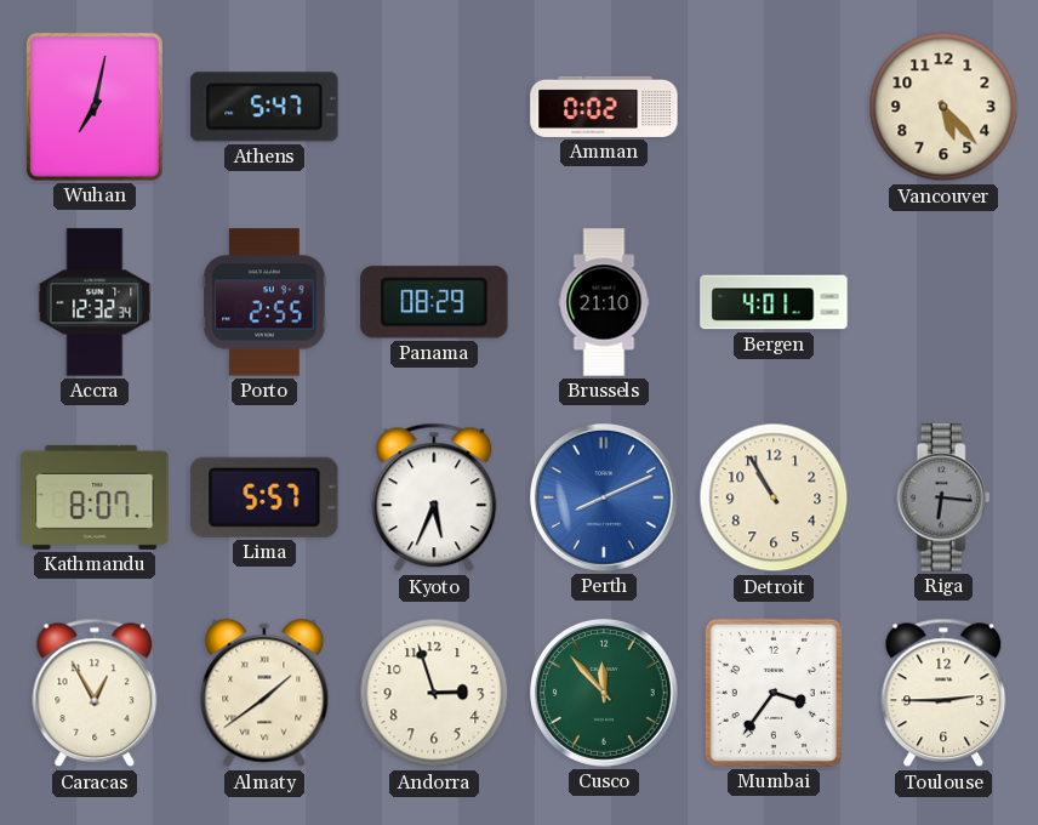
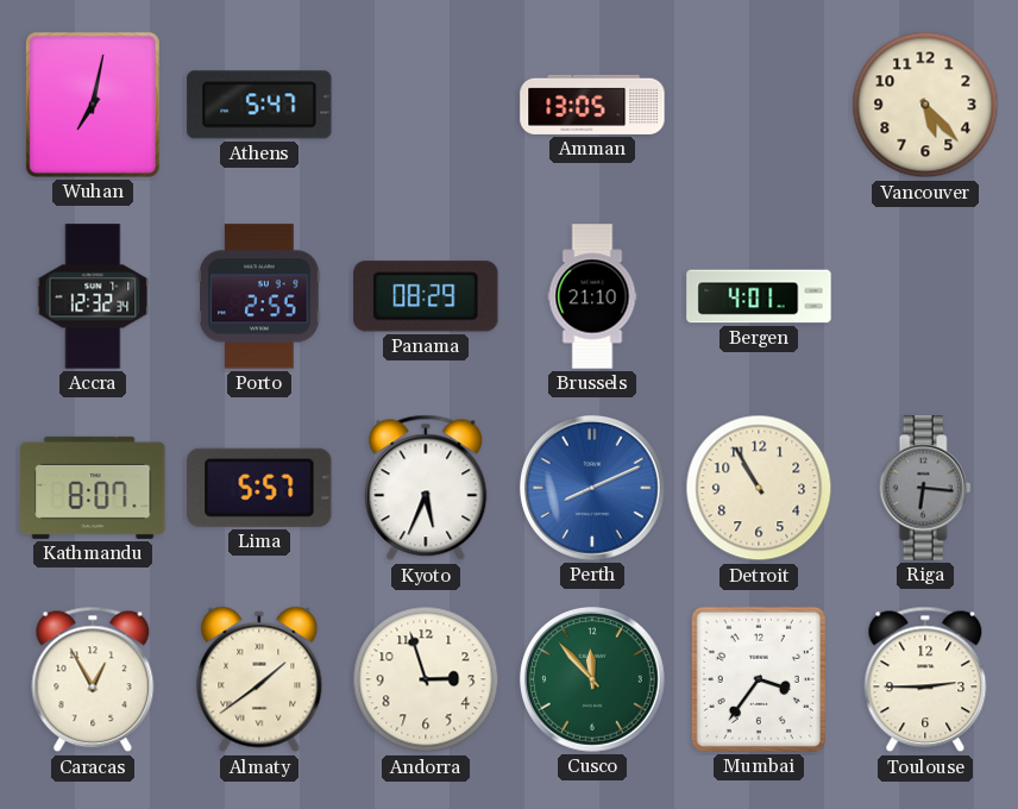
Amman: 0:02 -> 13:05
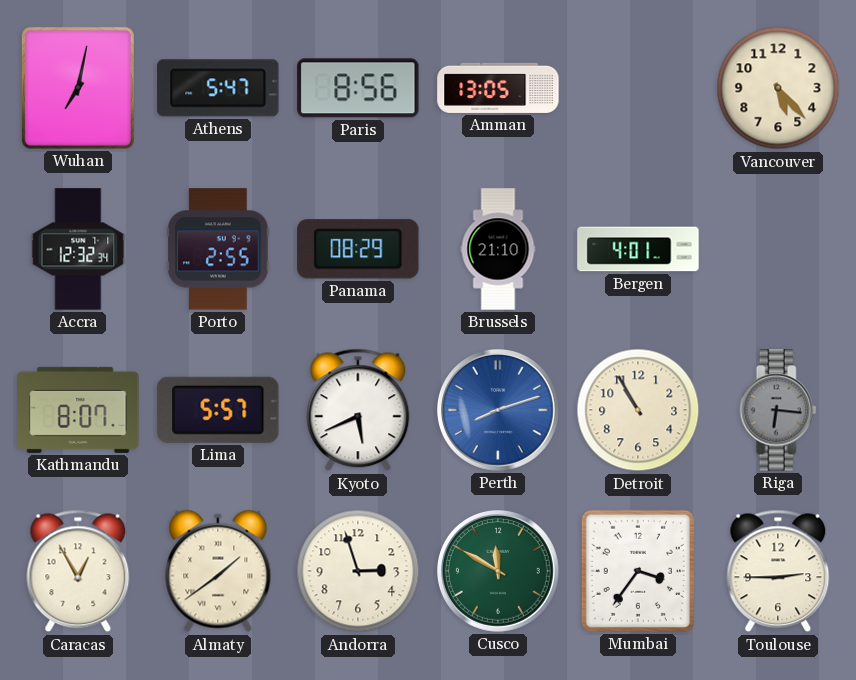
Paris: none -> 8:56
Kyoto: 5:34 -> 5:41
Perth: 8:11 -> 8:12
Cusco: 11:53 -> 11:50
